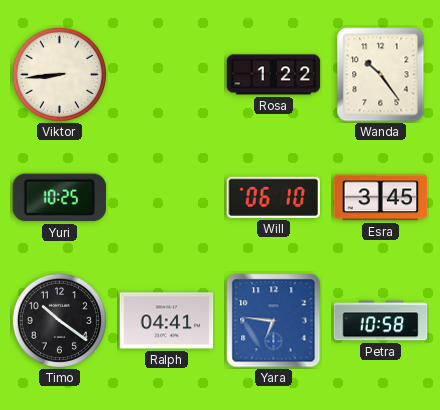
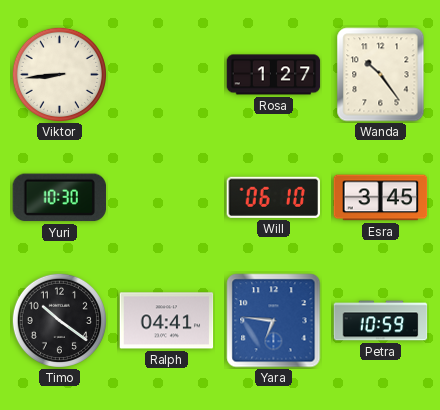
Rosa: 1:22 -> 1:27
Yuri: 10:25 -> 10:30
Petra: 10:58 -> 10:59
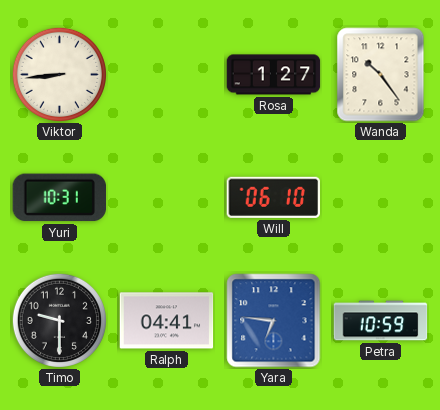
Yuri: 10:30 -> 10:31
Esra: 3:45 -> none
Timo: 10:21 -> 9:30
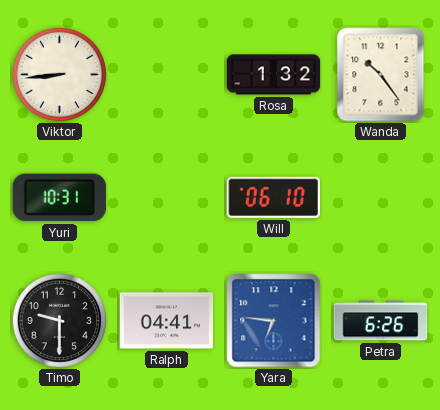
Rosa: 1:27 -> 1:32
Petra: 10:59 -> 6:26
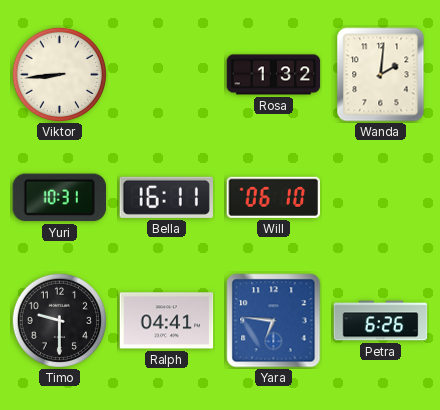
Wanda: 10:24 -> 2:01
Bella: none -> 16:11
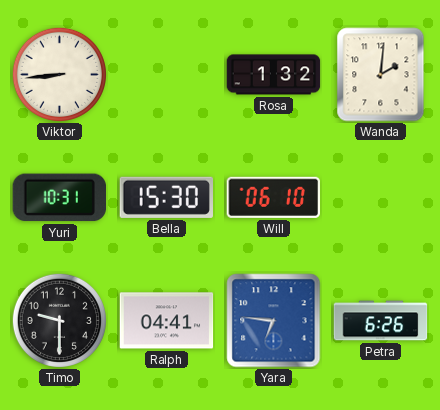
Bella: 16:11 -> 15:30
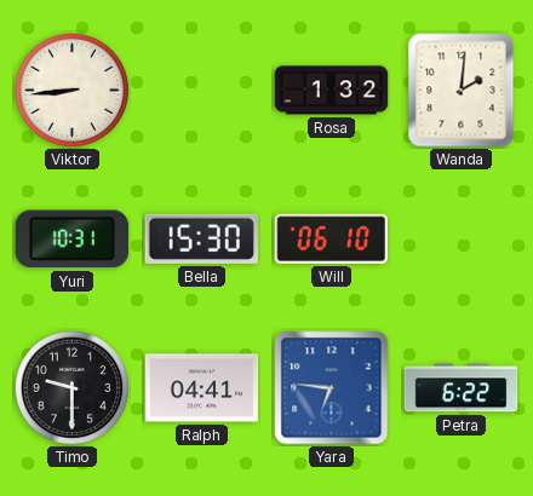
Petra: 6:26 -> 6:22
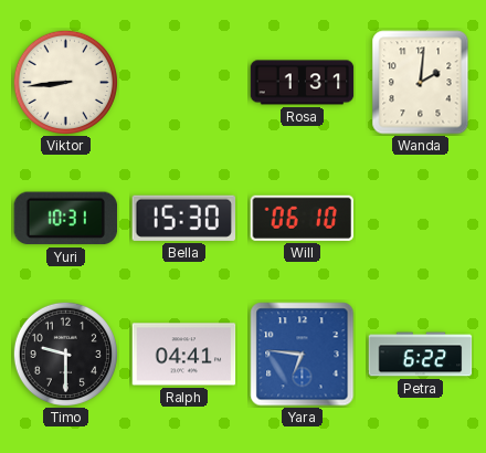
Rosa: 1:32 -> 1:31
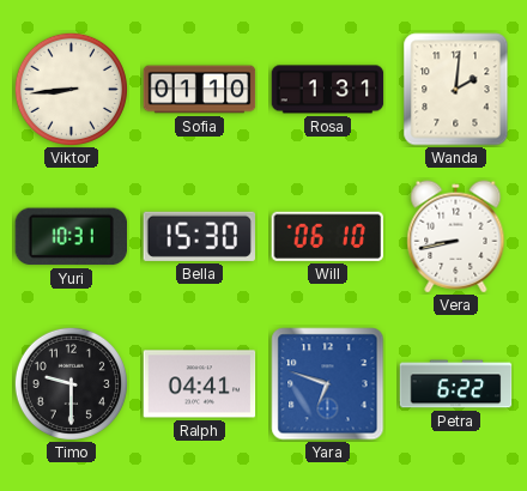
Sofia: none -> 01:10
Vera: none -> 8:43
Yara: 6:46 -> 6:48
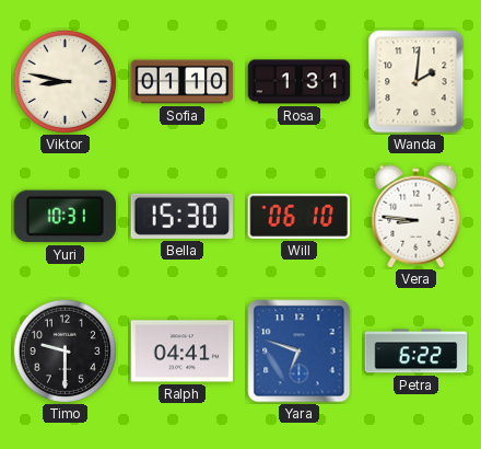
Viktor: 8:44 -> 8:47
Vera: 8:43 -> 8:46
